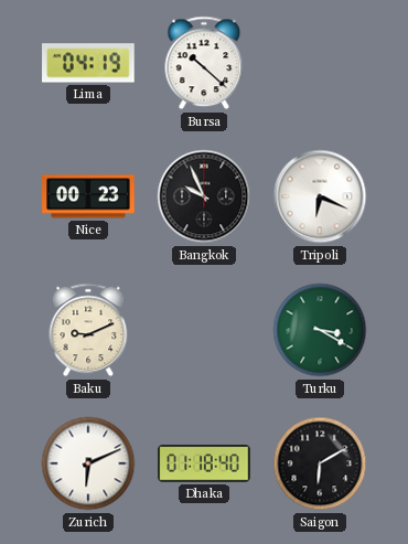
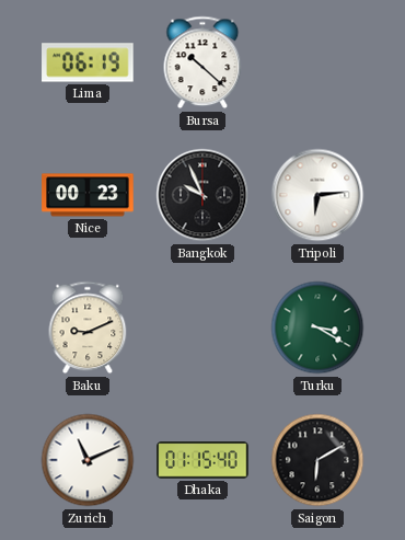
Lima: 04:19 -> 06:19
Tripoli: 6:19 -> 6:14
Zurich: 6:11 -> 11:11
Dhaka: 01:18 -> 01:15
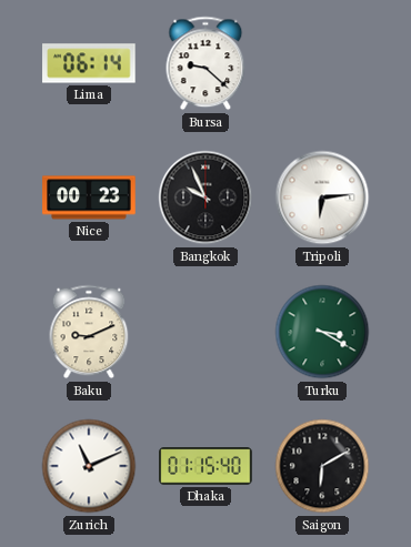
Lima: 06:19 -> 06:14
Bursa: 10:22 -> 9:22
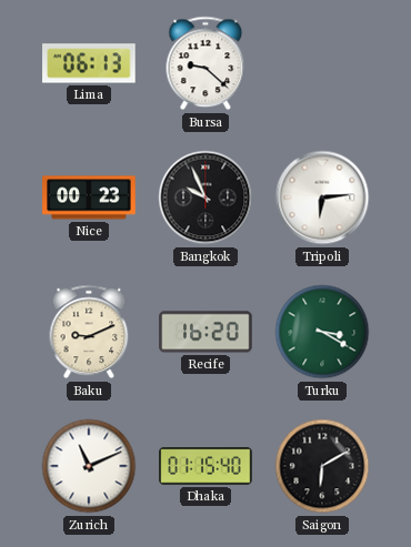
Lima: 06:14 -> 06:13
Recife: none -> 16:20
